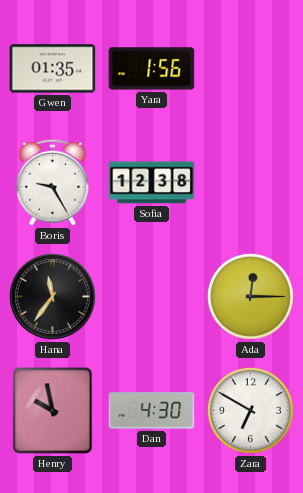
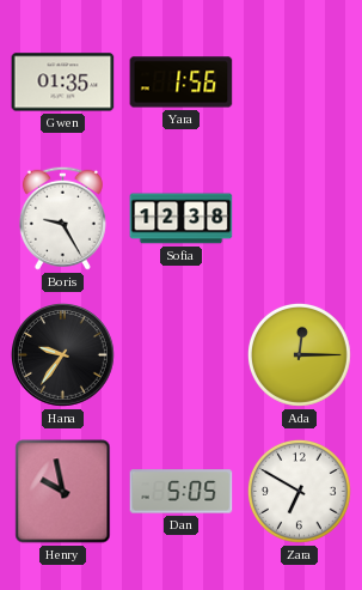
Hana: 11:36 -> 9:36
Dan: 4:30 -> 5:05
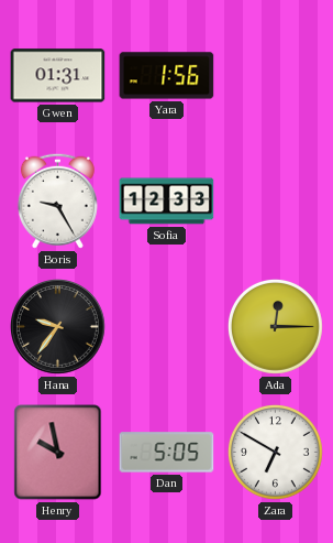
Gwen: 01:35 -> 01:31
Sofia: 12:38 -> 12:33
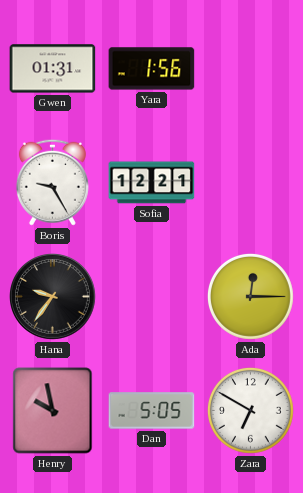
Sofia: 12:33 -> 12:21
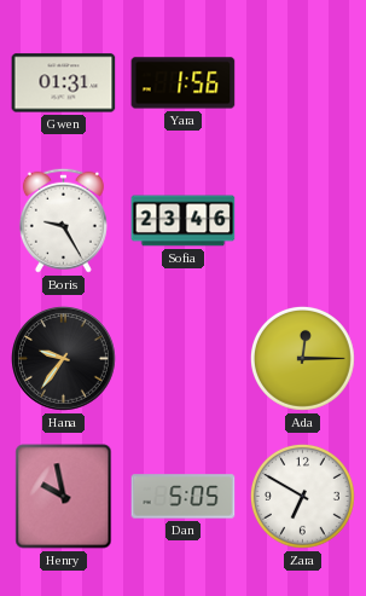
Sofia: 12:21 -> 23:46
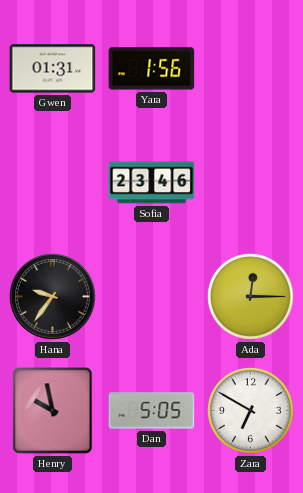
Boris: 9:25 -> none
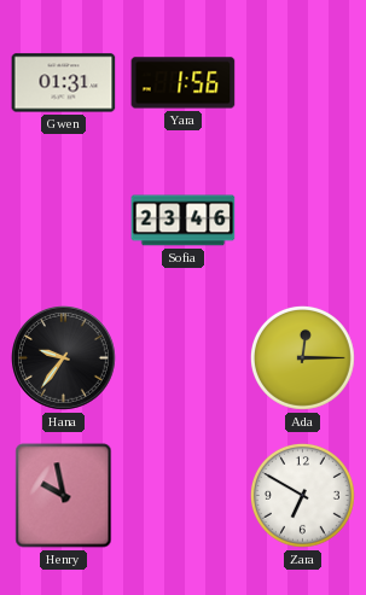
Dan: 5:05 -> none
